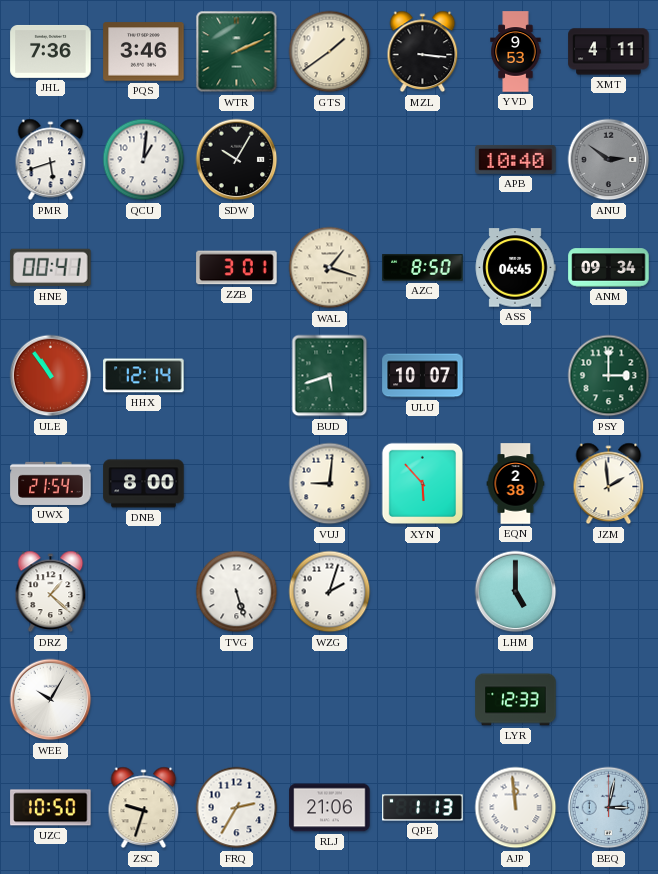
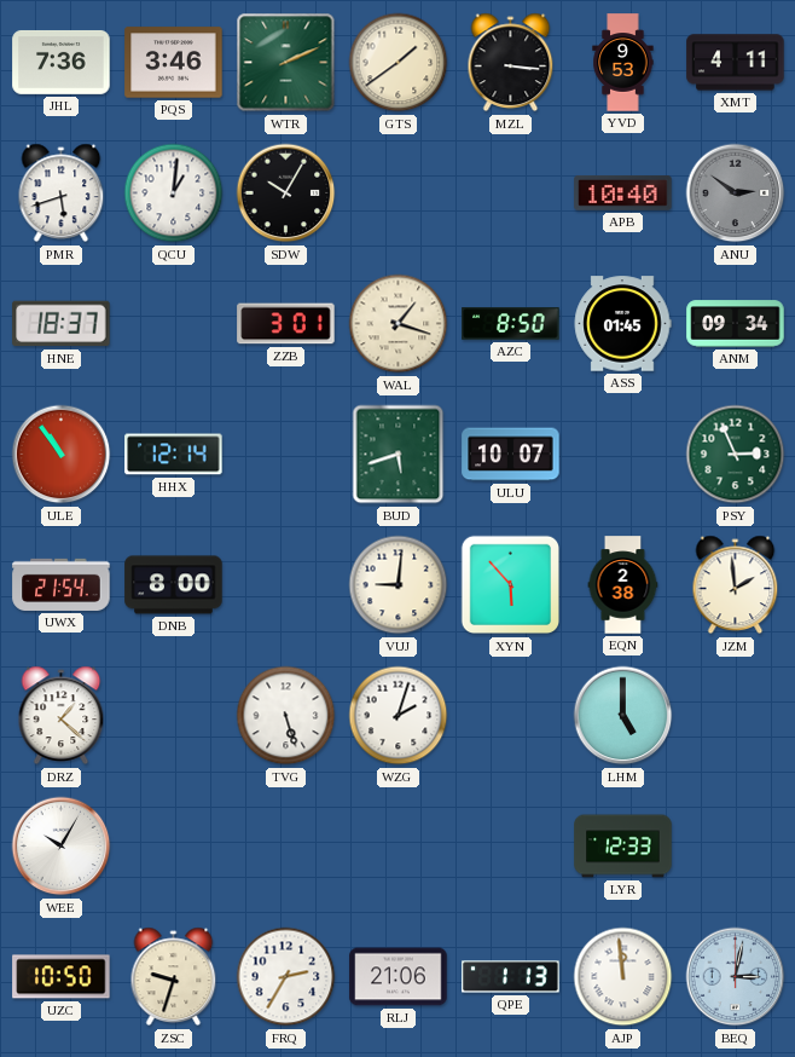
HNE: 00:41 -> 18:37
ASS: 04:45 -> 01:45
PSY: 3:00 -> 2:56
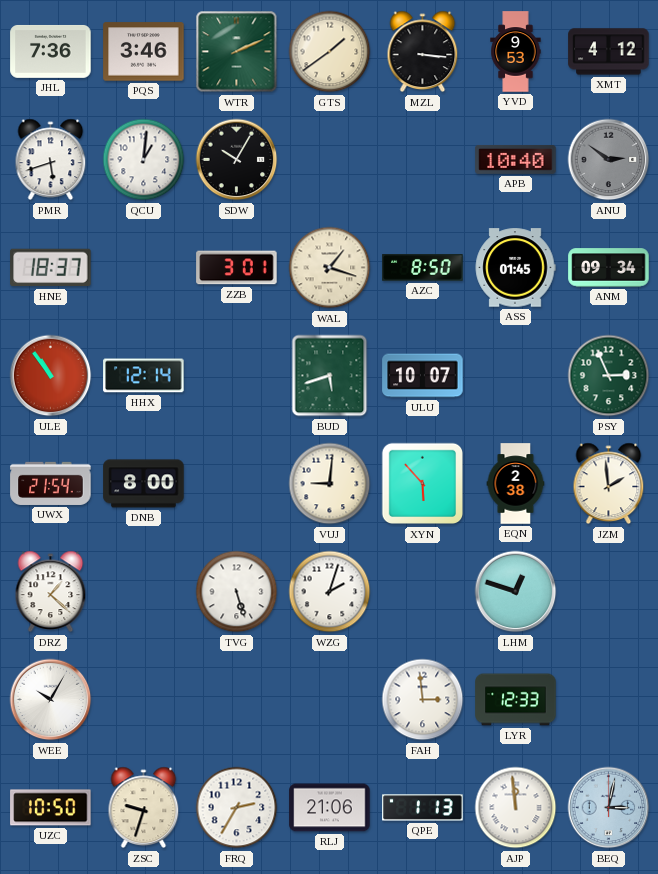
XMT: 4:11 -> 4:12
LHM: 5:00 -> 12:48
FAH: none -> 2:59
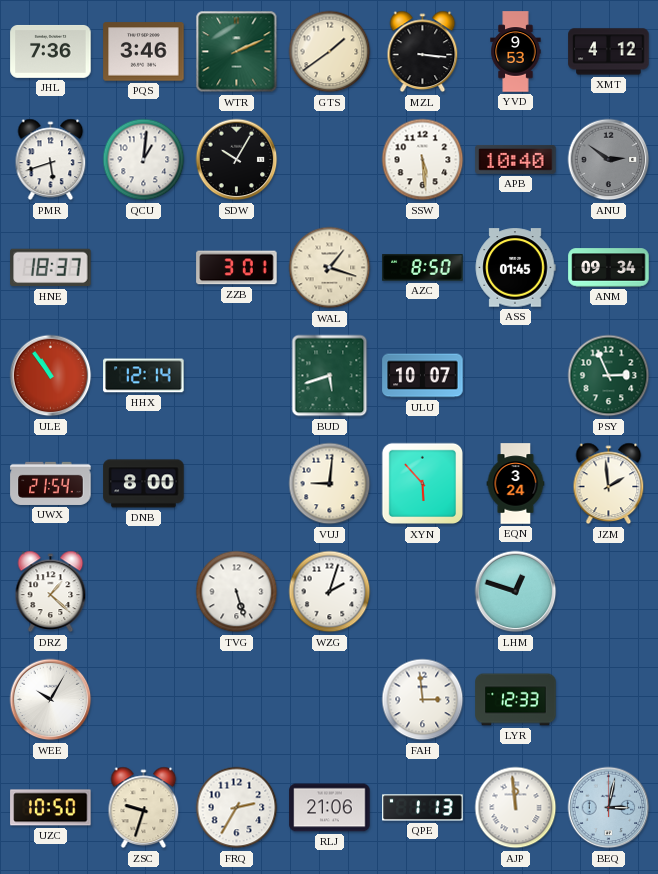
SSW: none -> 5:29
EQN: 2:38 -> 3:24
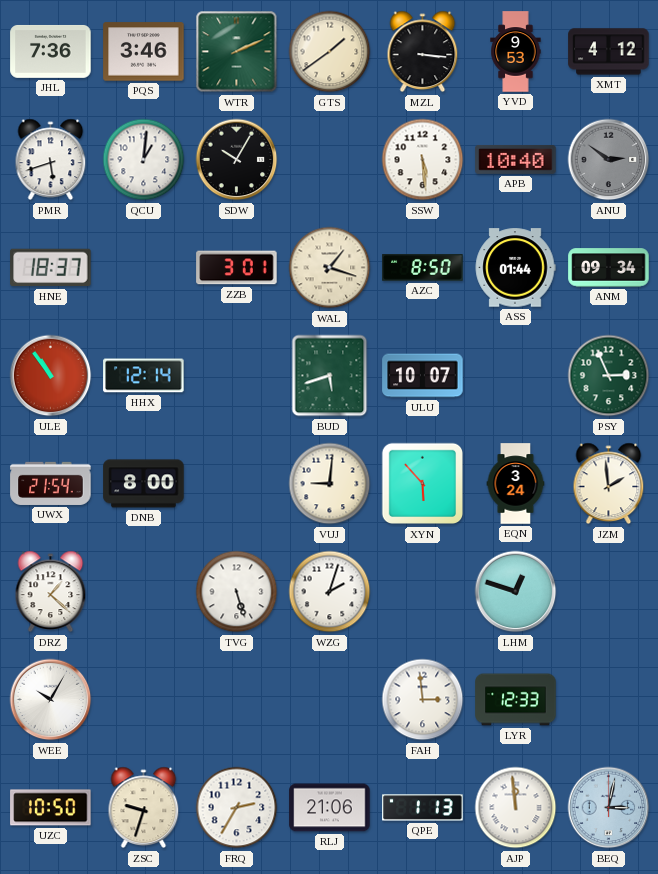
ASS: 01:45 -> 01:44
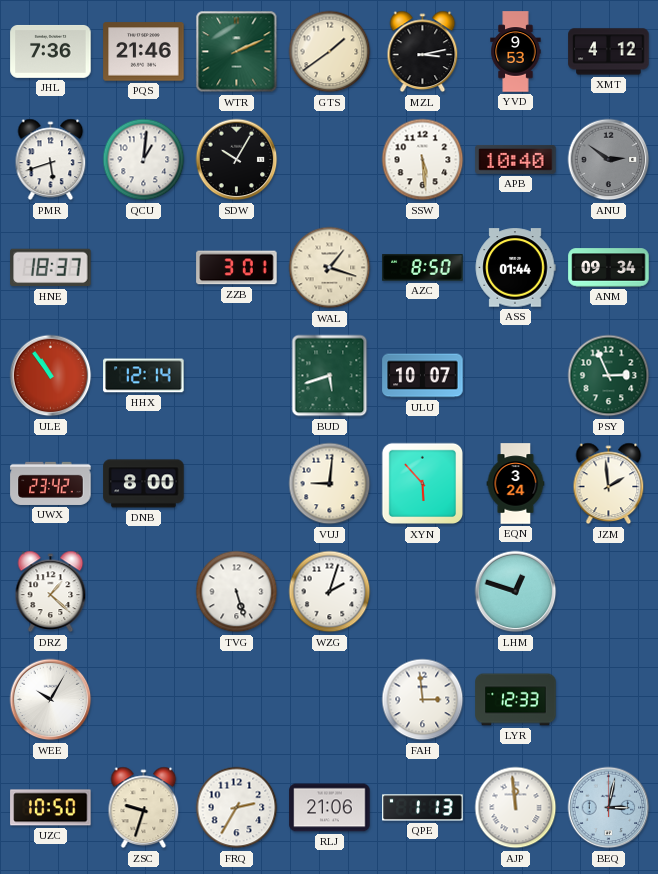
PQS: 3:46 -> 21:46
MZL: 3:16 -> 3:13
UWX: 21:54 -> 23:42
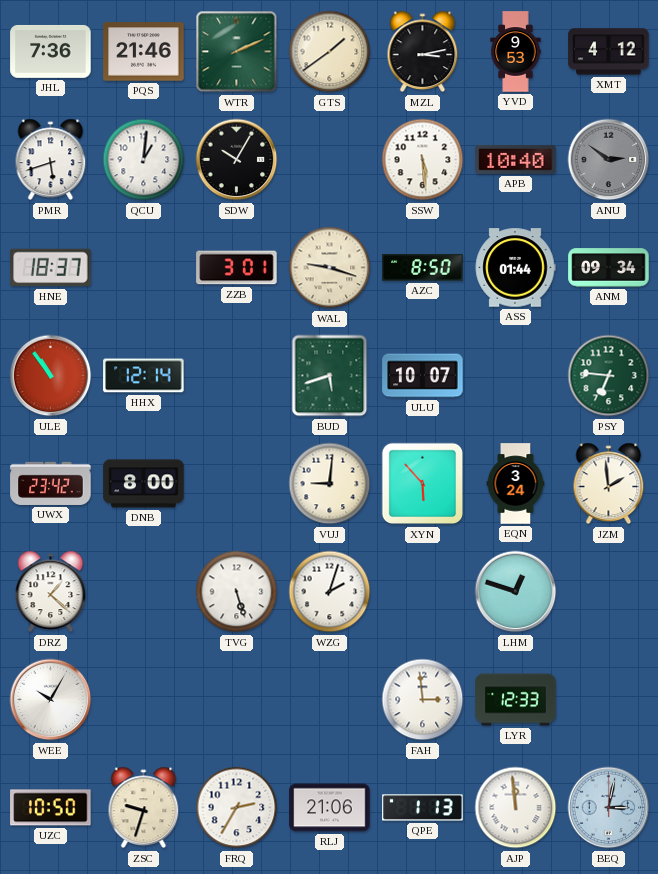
WAL: 1:18 -> 9:18
PSY: 2:56 -> 6:46
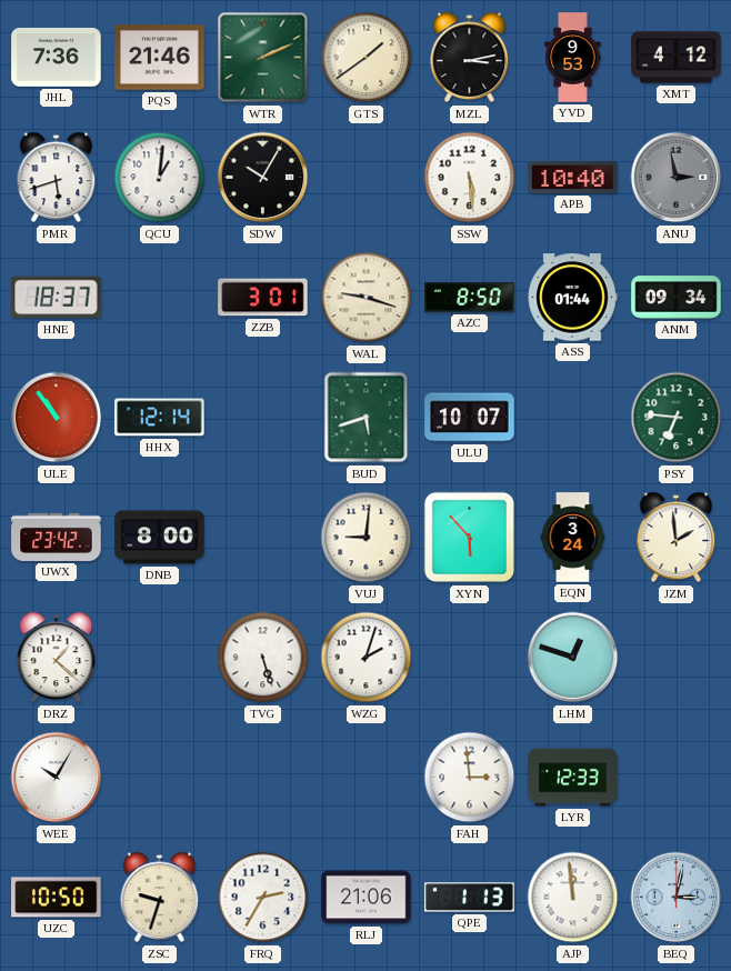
ANU: 2:51 -> 2:58
